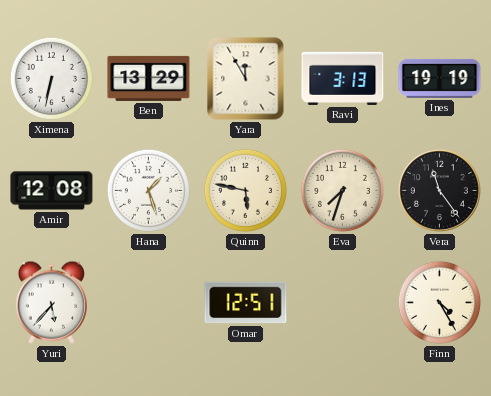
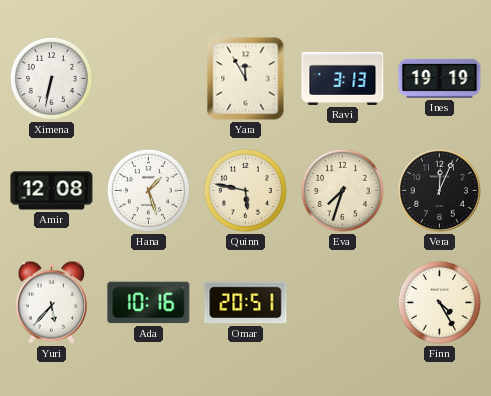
Ben: 13:29 -> none
Vera: 11:24 -> 12:04
Ada: none -> 10:16
Omar: 12:51 -> 20:51
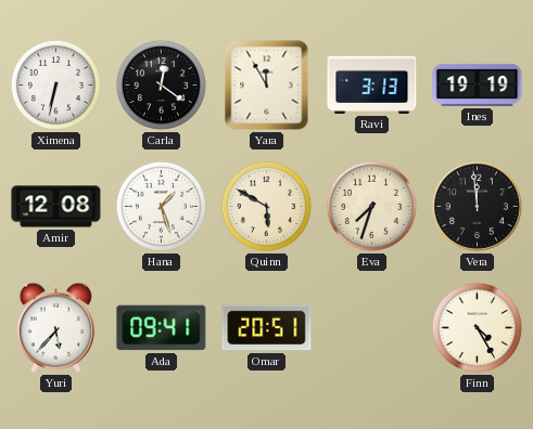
Carla: none -> 12:21
Quinn: 5:47 -> 5:50
Vera: 12:04 -> 11:59
Ada: 10:16 -> 09:41
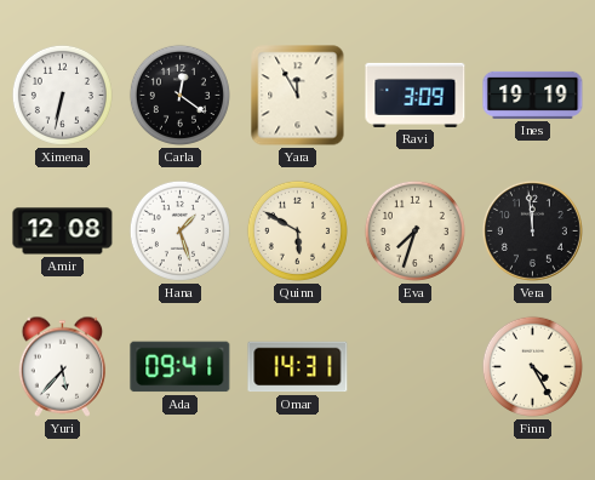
Ravi: 3:13 -> 3:09
Omar: 20:51 -> 14:31
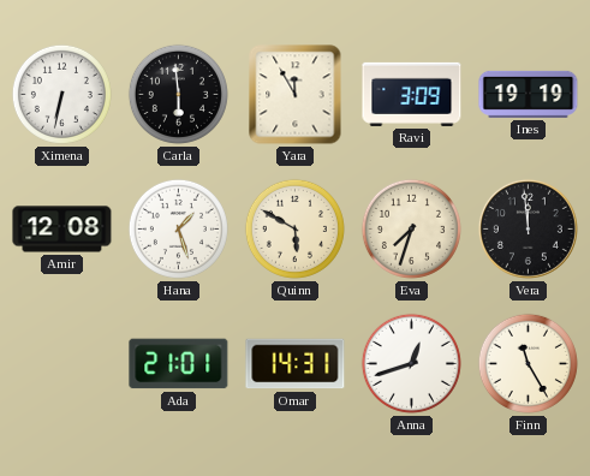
Carla: 12:21 -> 5:59
Yuri: 5:37 -> none
Ada: 09:41 -> 21:01
Anna: none -> 12:42
Finn: 4:25 -> 11:25
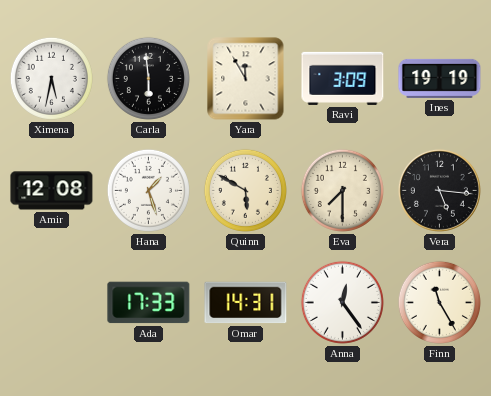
Ximena: 6:32 -> 5:32
Eva: 7:33 -> 7:30
Vera: 11:59 -> 5:16
Ada: 21:01 -> 17:33
Anna: 12:42 -> 12:24
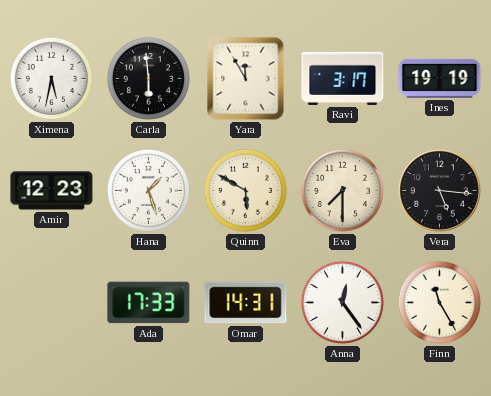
Ravi: 3:09 -> 3:17
Amir: 12:08 -> 12:23
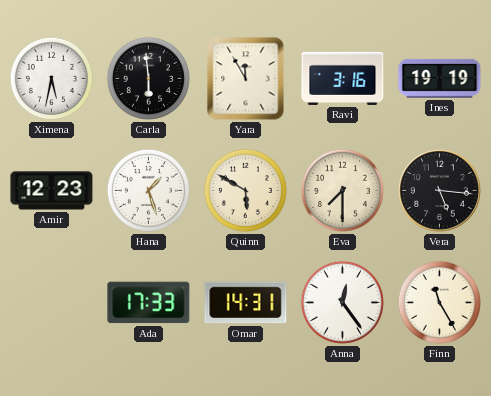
Ravi: 3:17 -> 3:16
